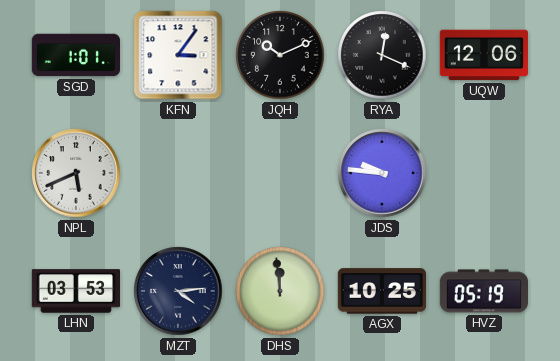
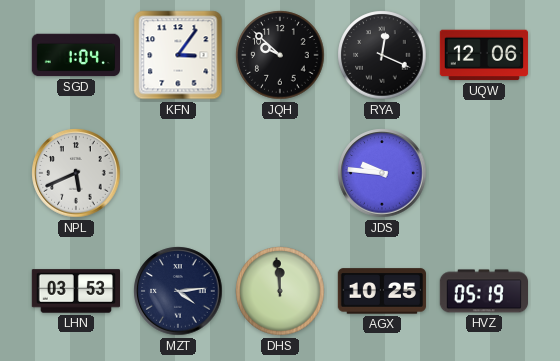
SGD: 1:01 -> 1:04
JQH: 10:11 -> 9:52
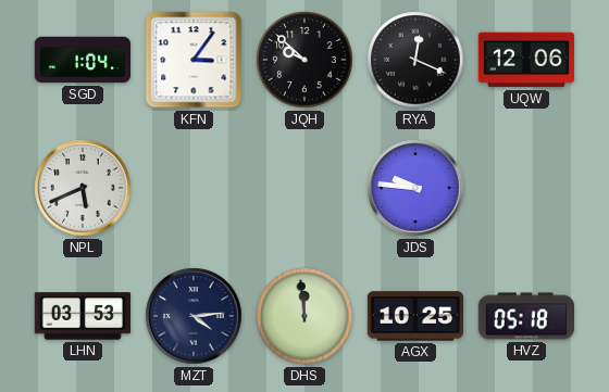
HVZ: 05:19 -> 05:18
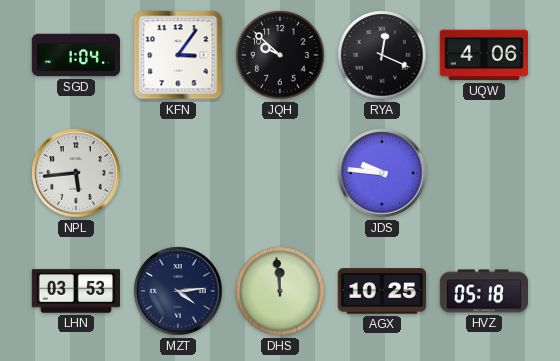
UQW: 12:06 -> 4:06
NPL: 5:41 -> 5:44
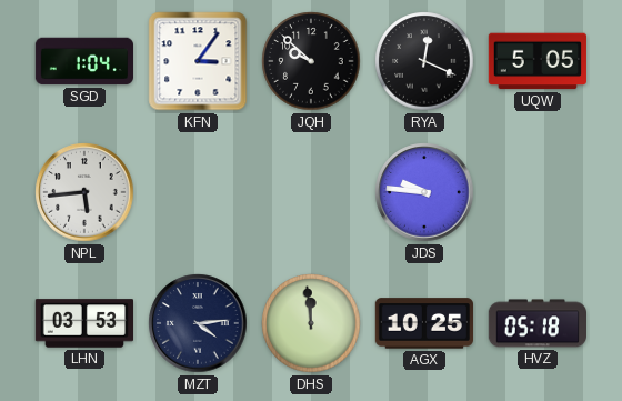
UQW: 4:06 -> 5:05
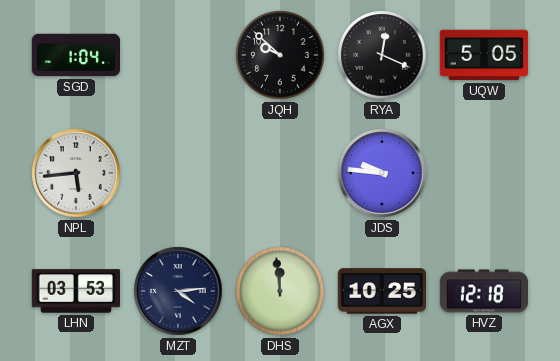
KFN: 3:06 -> none
HVZ: 05:18 -> 12:18
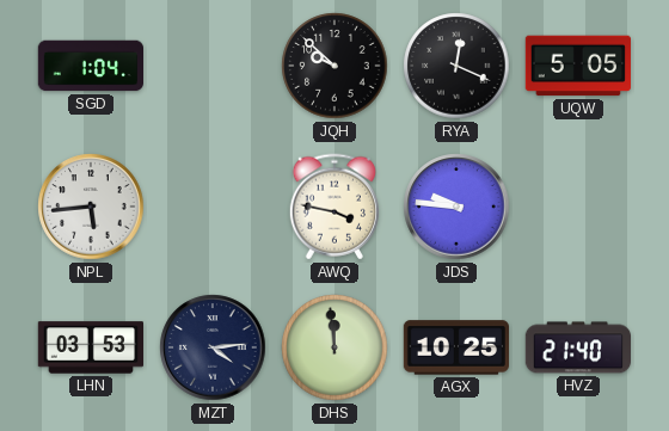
AWQ: none -> 3:47
HVZ: 12:18 -> 21:40
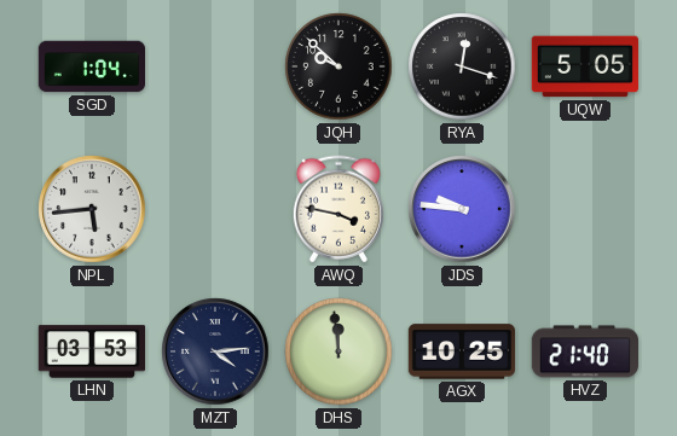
RYA: 12:19 -> 12:18
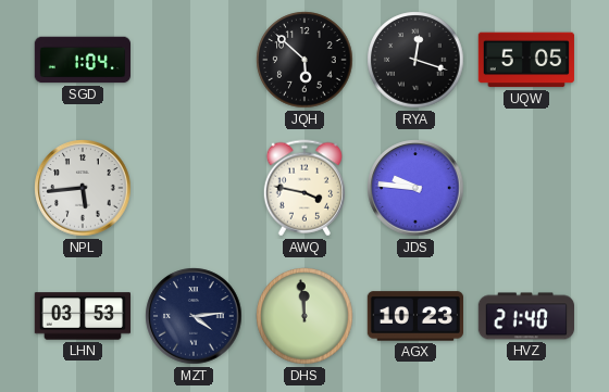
JQH: 9:52 -> 5:52
AGX: 10:25 -> 10:23
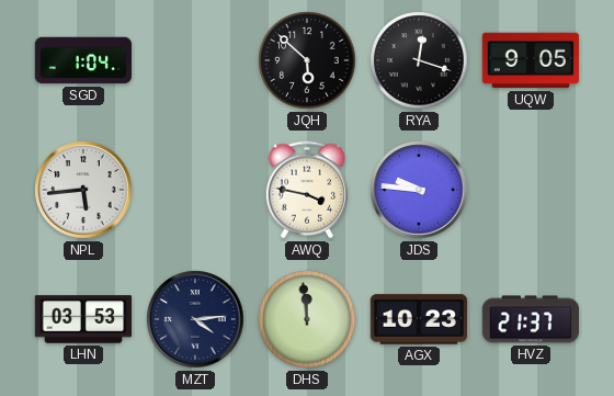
UQW: 5:05 -> 9:05
HVZ: 21:40 -> 21:37
